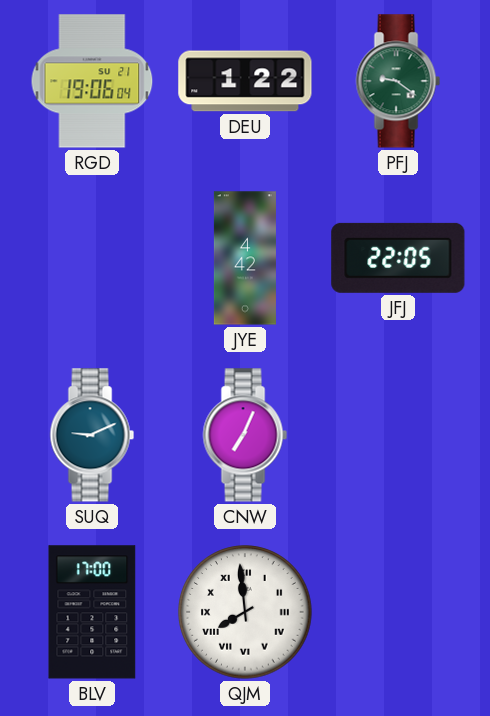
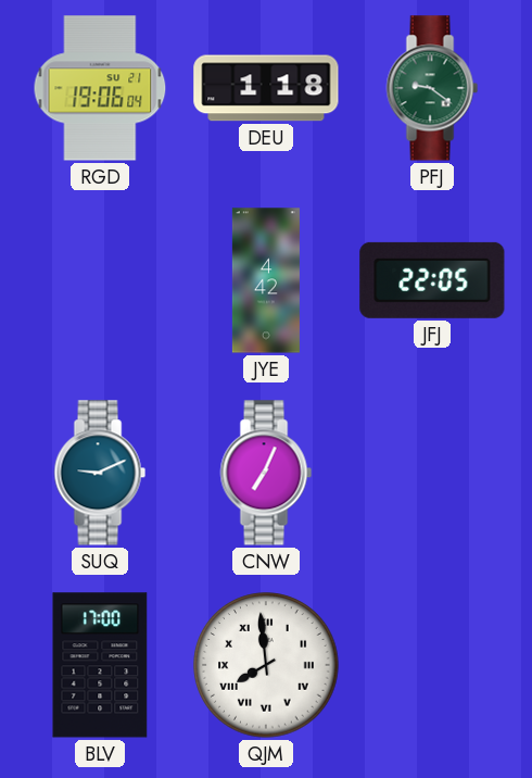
DEU: 1:22 -> 1:18
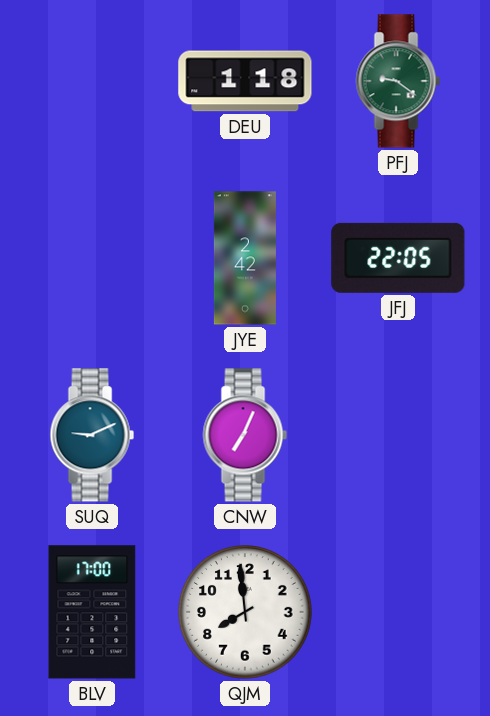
RGD: 19:06 -> none
JYE: 4:42 -> 2:42
QJM numerals: Roman -> Arabic
